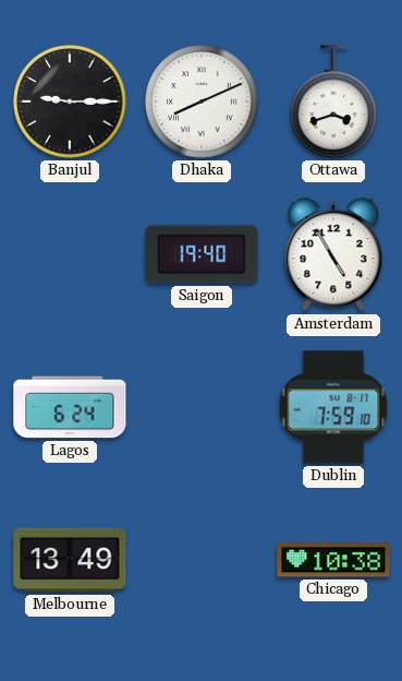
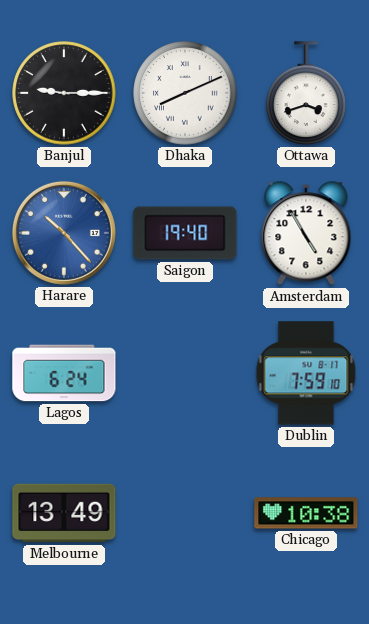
Harare: none -> 10:23
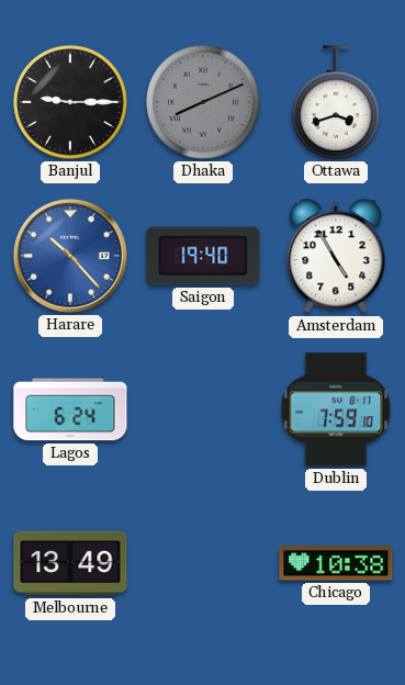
Dhaka dial: white -> grey
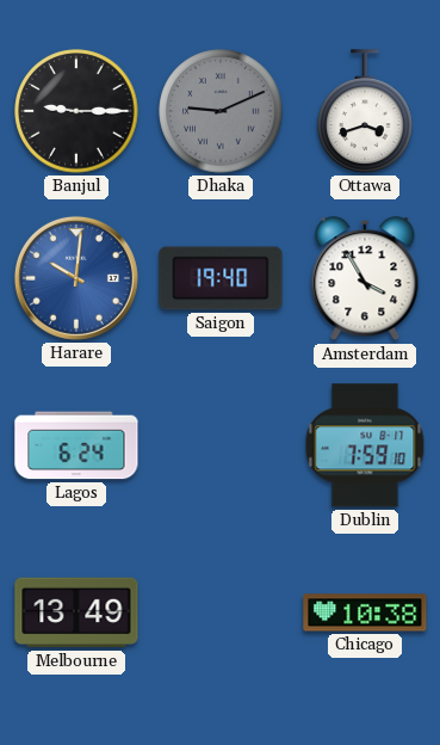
Dhaka: 8:11 -> 9:11
Harare: 10:23 -> 10:01
Amsterdam: 4:55 -> 3:55
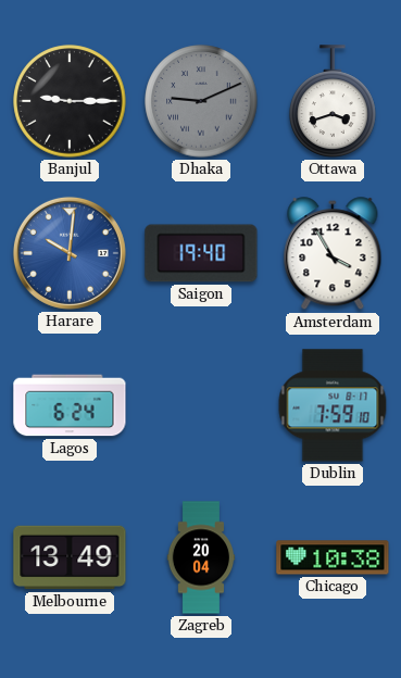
Zagreb: none -> 20:04
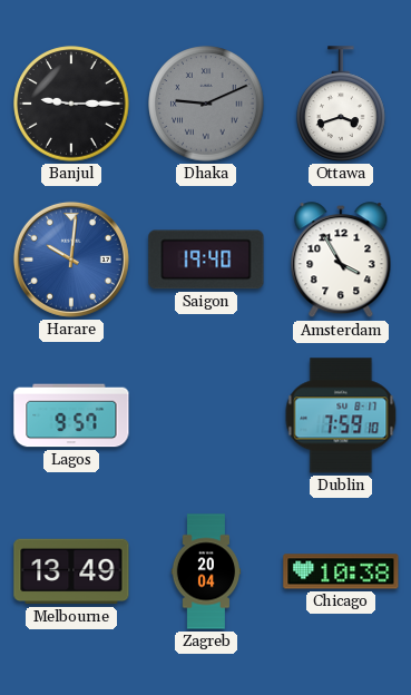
Lagos: 6:24 -> 9:57
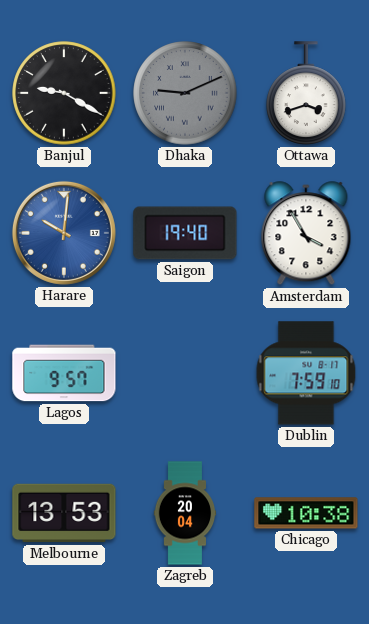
Banjul: 9:15 -> 9:20
Melbourne: 13:49 -> 13:53
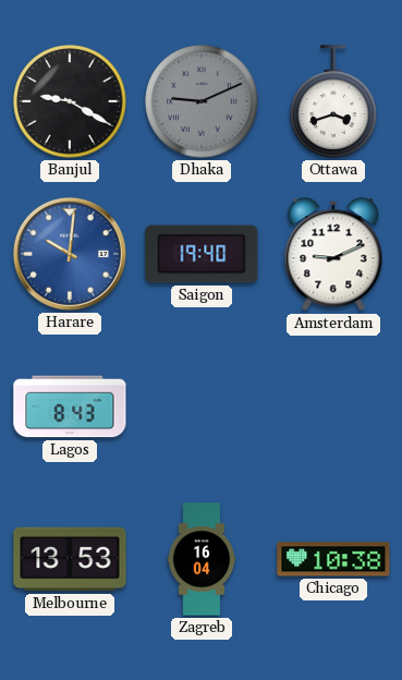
Amsterdam: 3:55 -> 9:11
Lagos: 9:57 -> 8:43
Dublin: 7:59 -> none
Zagreb: 20:04 -> 16:04
